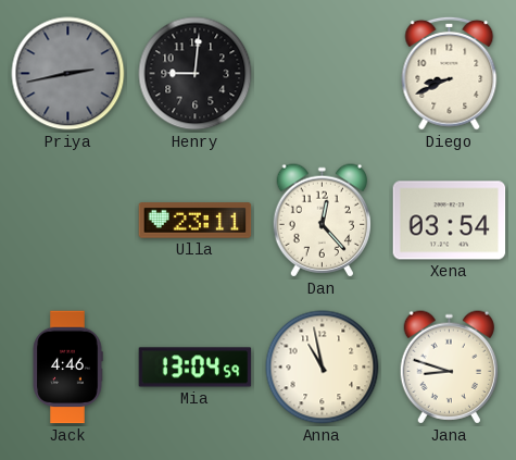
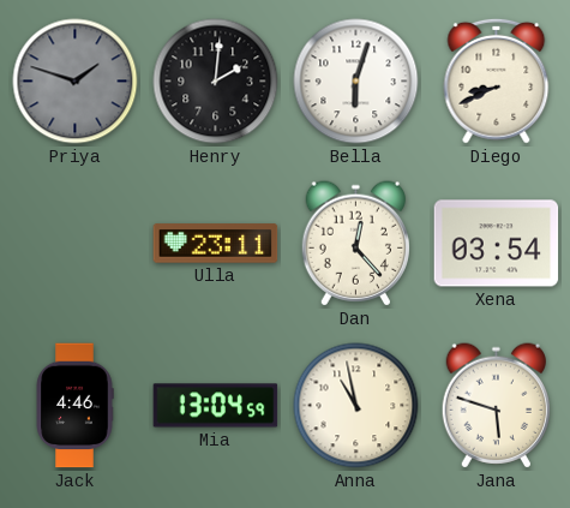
Priya: 2:43 -> 1:48
Henry: 9:01 -> 2:01
Bella: none -> 6:03
Jana: 8:48 -> 5:48
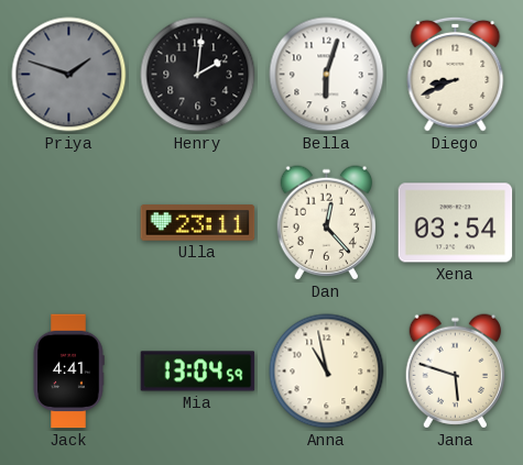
Jack: 4:46 -> 4:41
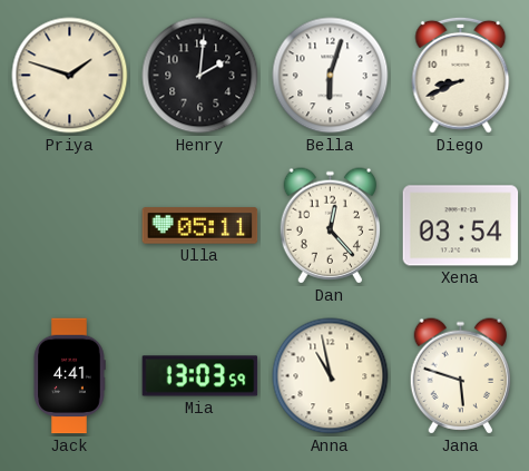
Priya dial: grey -> cream
Ulla: 23:11 -> 05:11
Mia: 13:04 -> 13:03
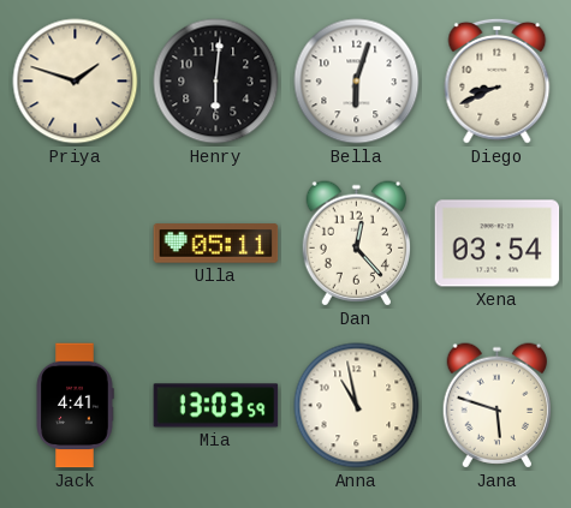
Henry: 2:01 -> 6:01
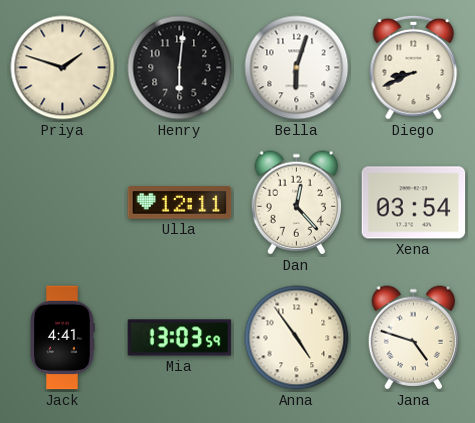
Ulla: 05:11 -> 12:11
Anna: 10:58 -> 4:54
Jana: 5:48 -> 4:48
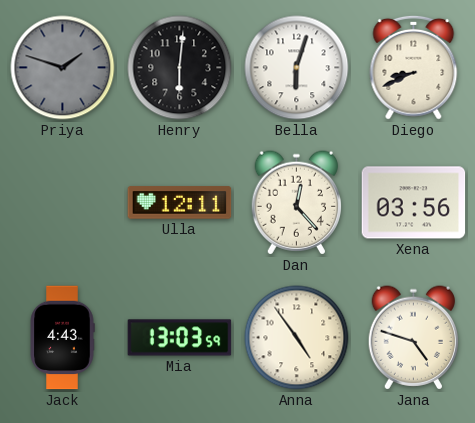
Priya dial: cream -> grey
Xena: 03:54 -> 03:56
Jack: 4:41 -> 4:43
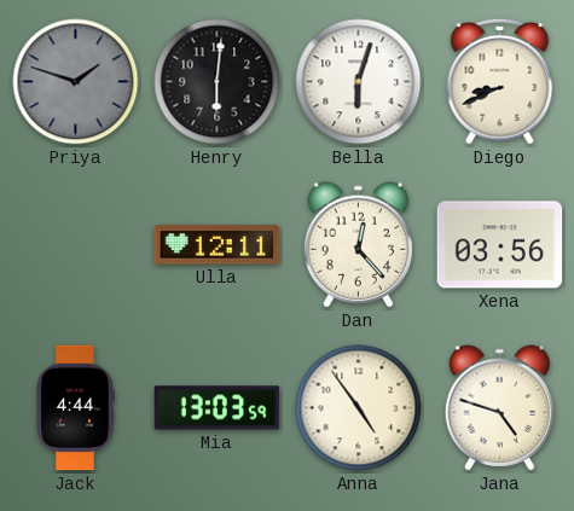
Jack: 4:43 -> 4:44
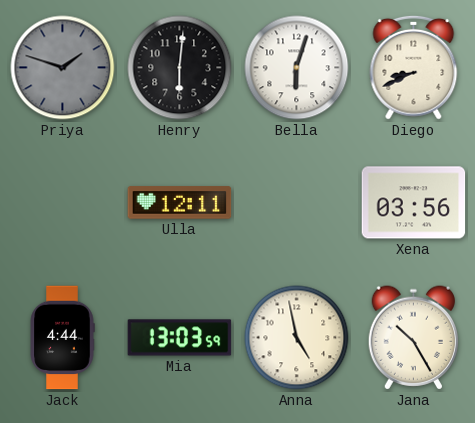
Dan: 12:23 -> none
Anna: 4:54 -> 4:58
Jana: 4:48 -> 10:25
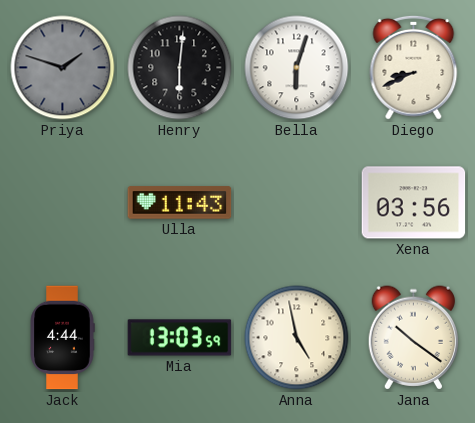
Ulla: 12:11 -> 11:43
Jana: 10:25 -> 10:21
